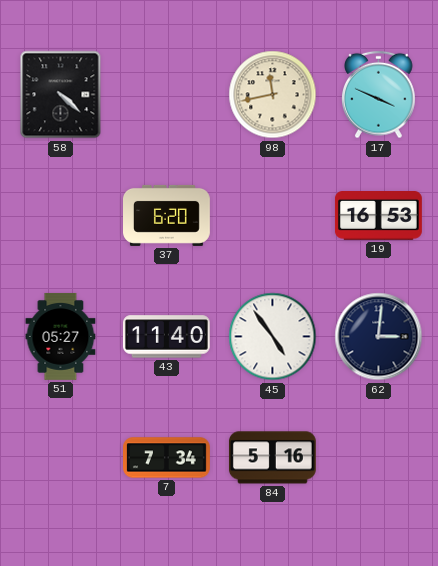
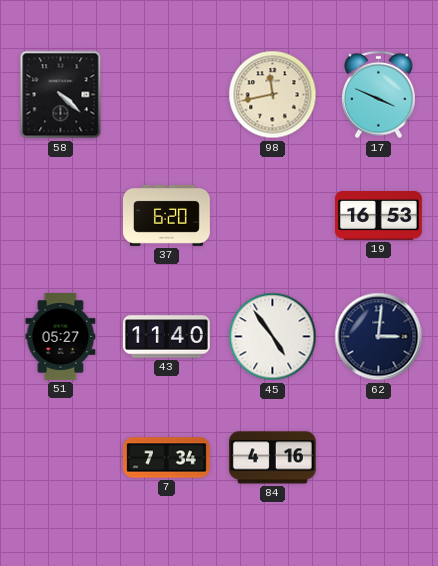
84: 5:16 -> 4:16
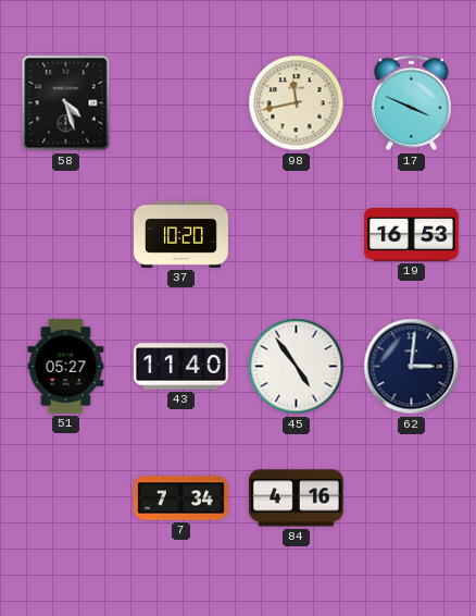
58: 4:22 -> 4:27
37: 6:20 -> 10:20
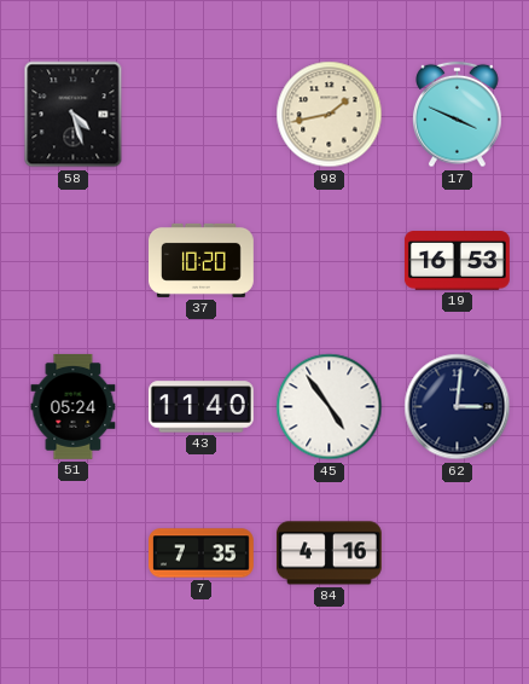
98: 11:43 -> 1:43
51: 05:27 -> 05:24
7: 7:34 -> 7:35
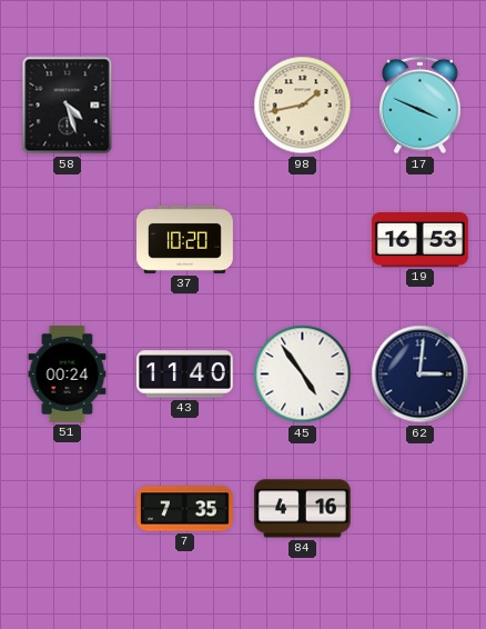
51: 05:24 -> 00:24
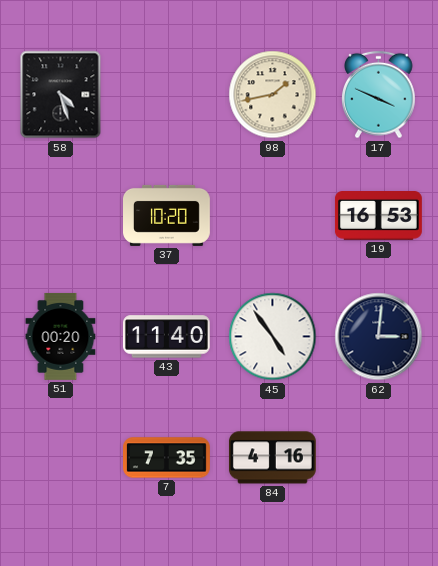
51: 00:24 -> 00:20
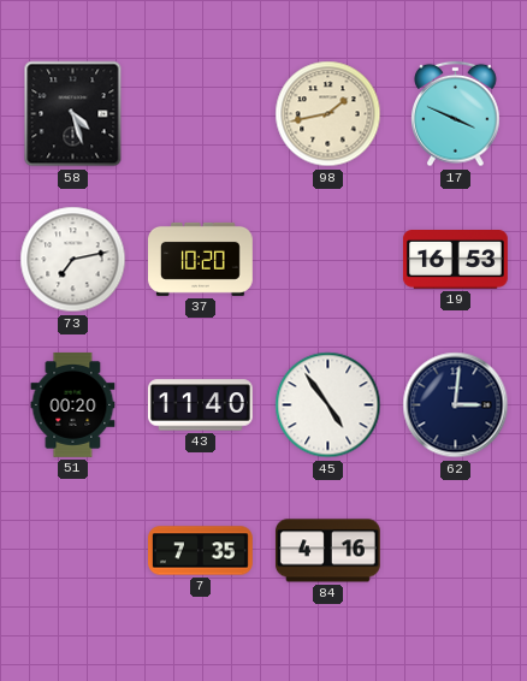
73: none -> 7:13
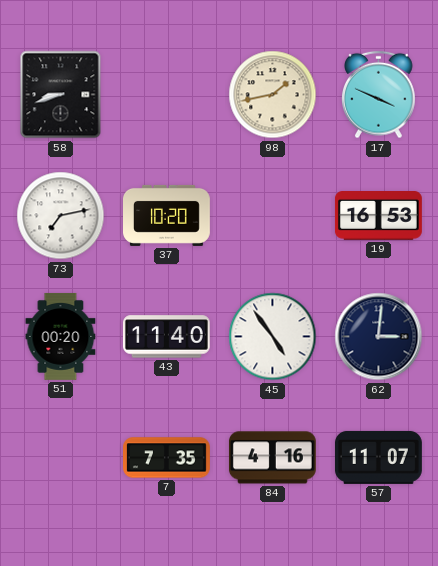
58: 4:27 -> 8:42
57: none -> 11:07
